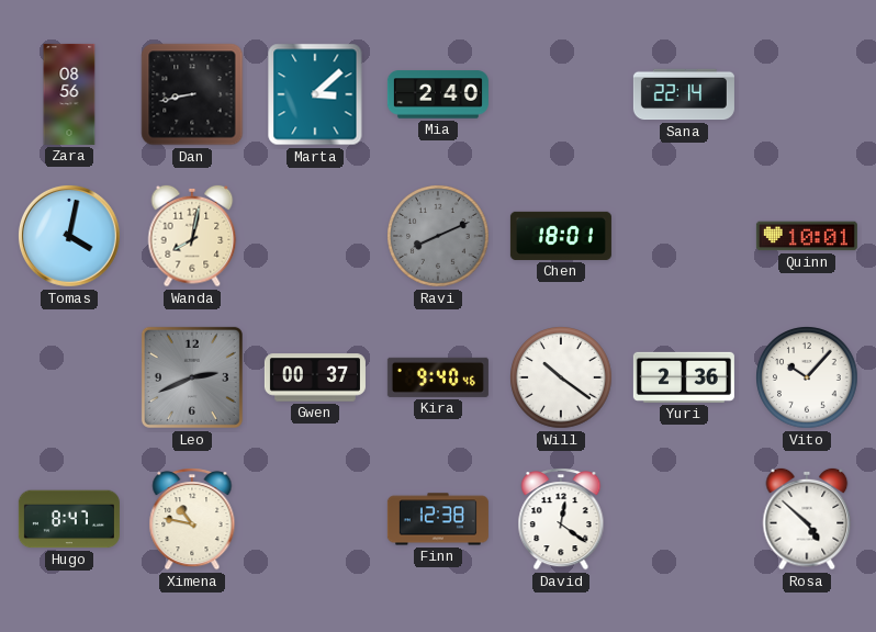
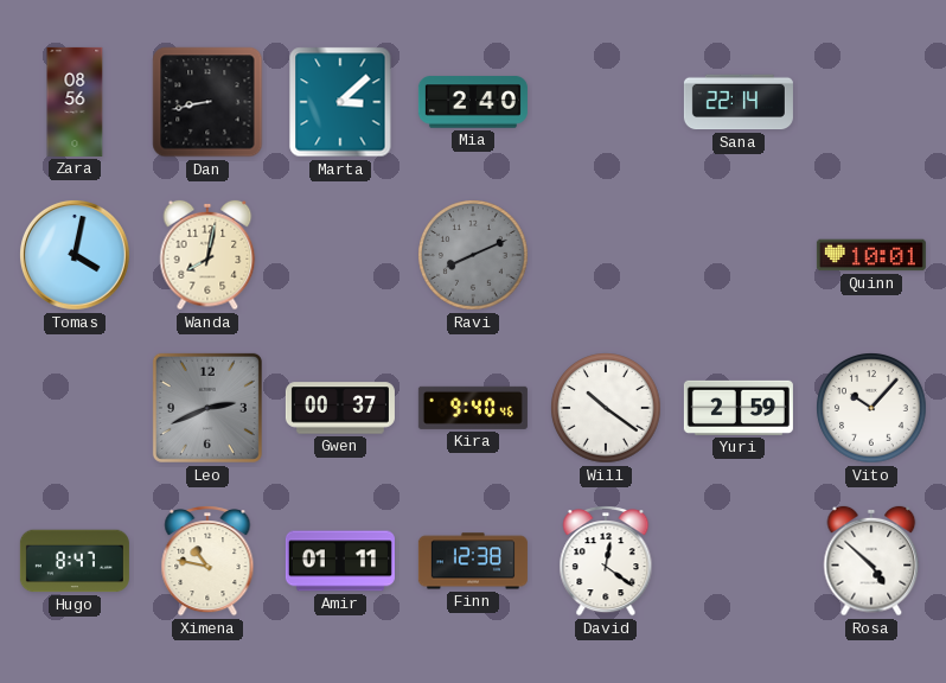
Chen: 18:01 -> none
Yuri: 2:36 -> 2:59
Amir: none -> 01:11
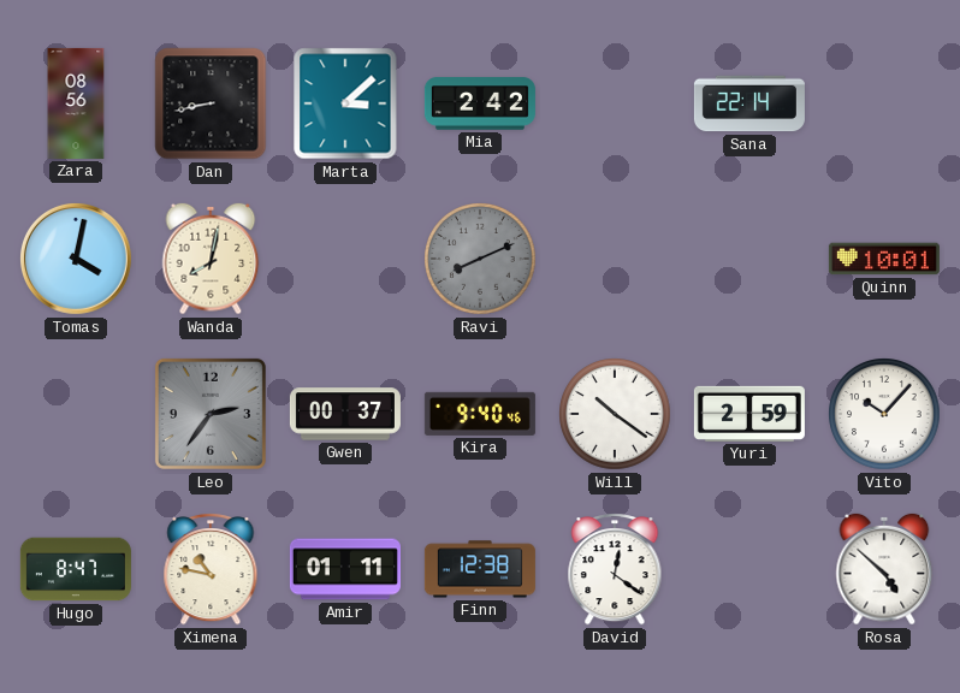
Mia: 2:40 -> 2:42
Leo: 2:41 -> 2:36
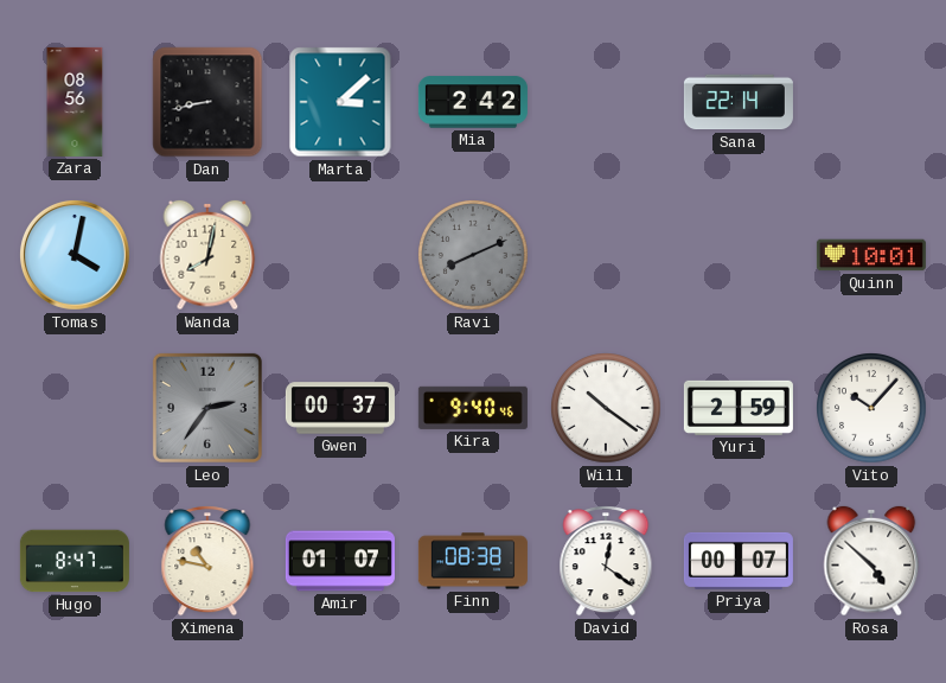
Amir: 01:11 -> 01:07
Finn: 12:38 -> 08:38
Priya: none -> 00:07
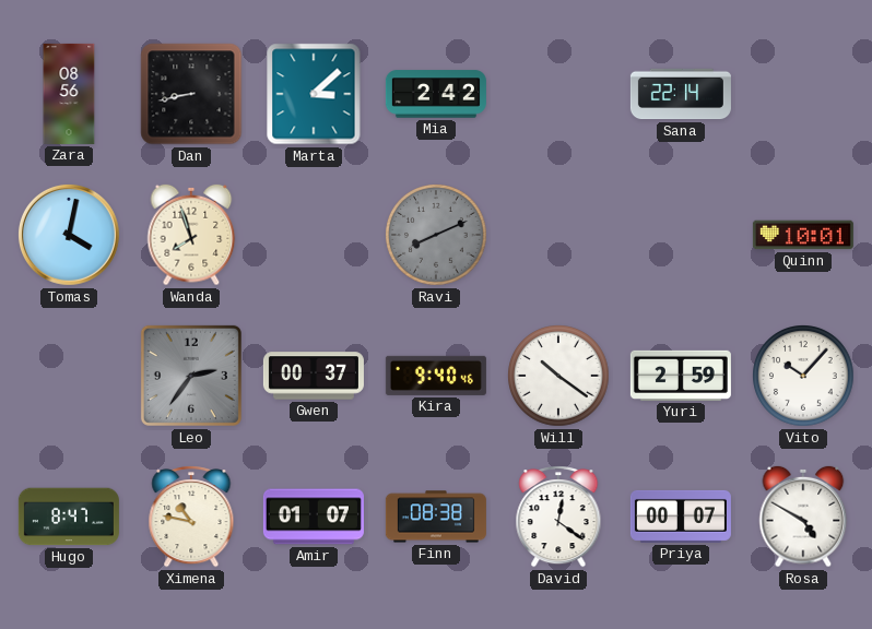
Wanda: 8:02 -> 7:57
Rosa: 4:52 -> 4:50
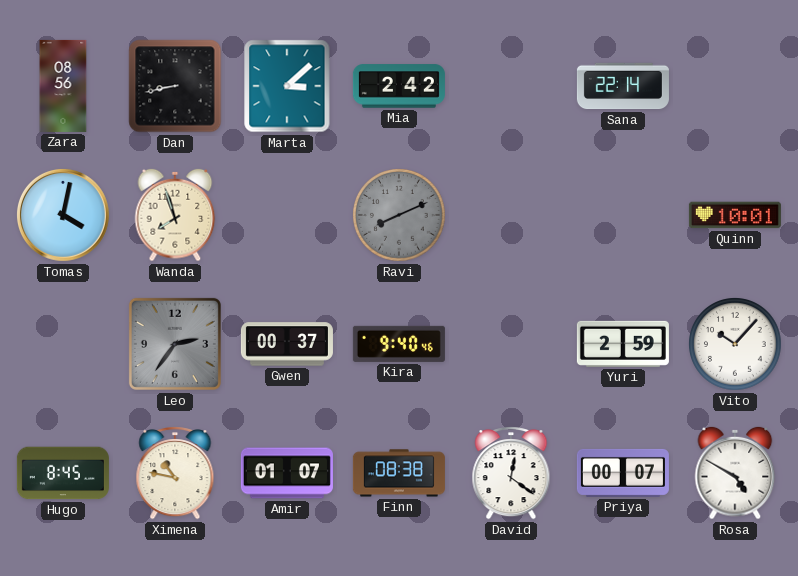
Will: 10:21 -> none
Hugo: 8:47 -> 8:45
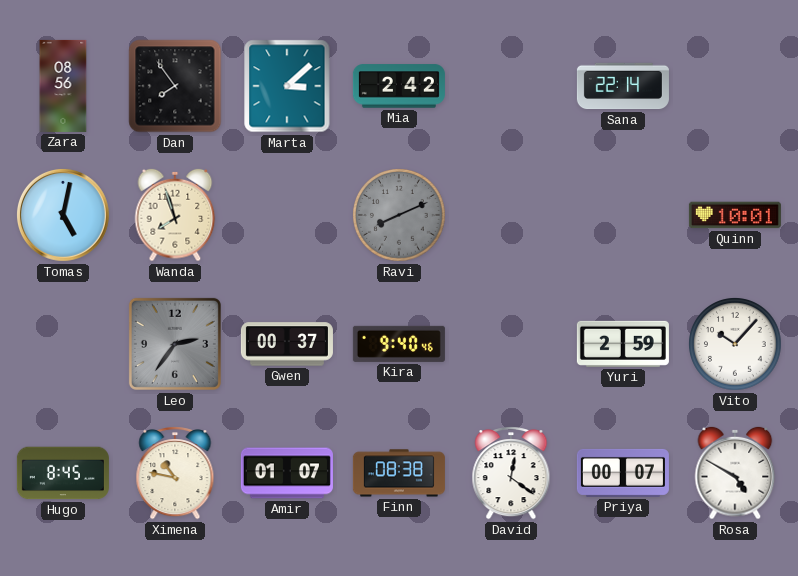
Dan: 8:43 -> 7:54
Tomas: 4:02 -> 5:02
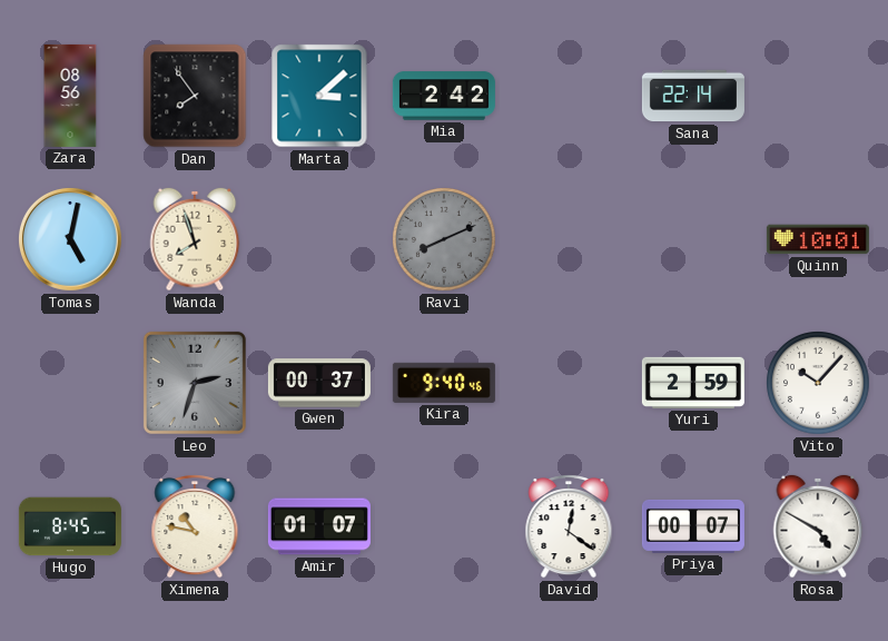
Leo: 2:36 -> 2:33
Finn: 08:38 -> none
